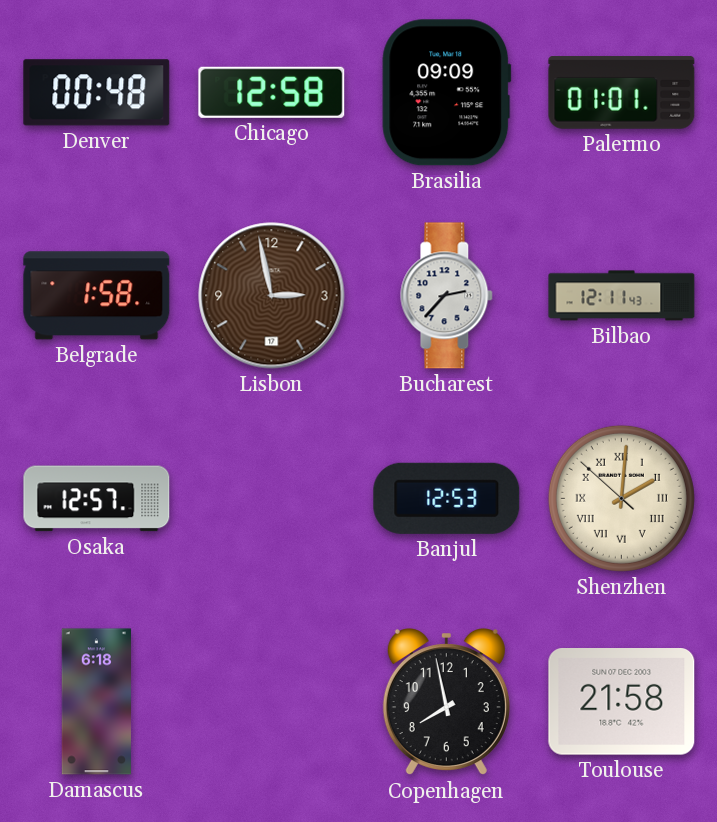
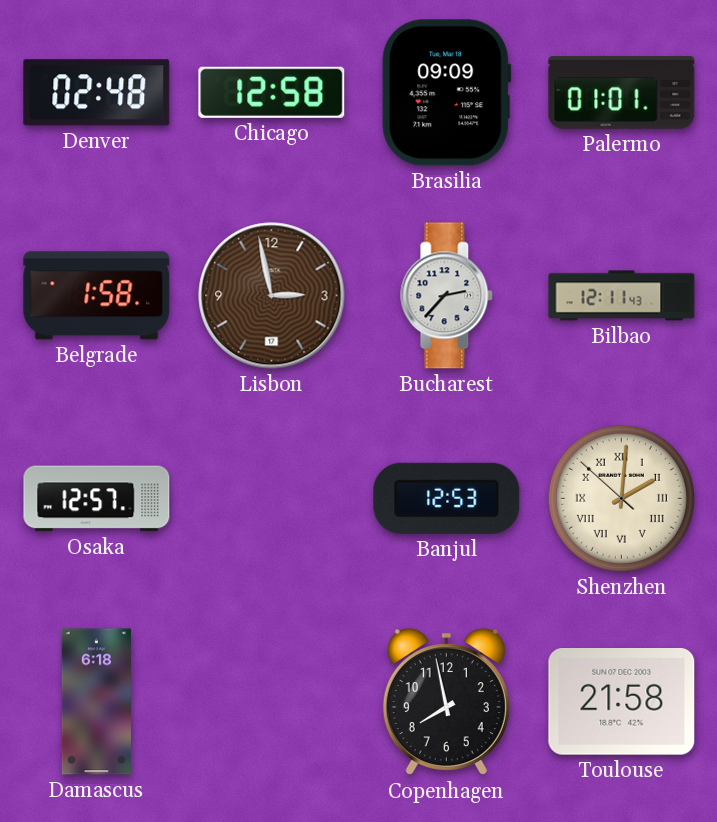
Denver: 00:48 -> 02:48
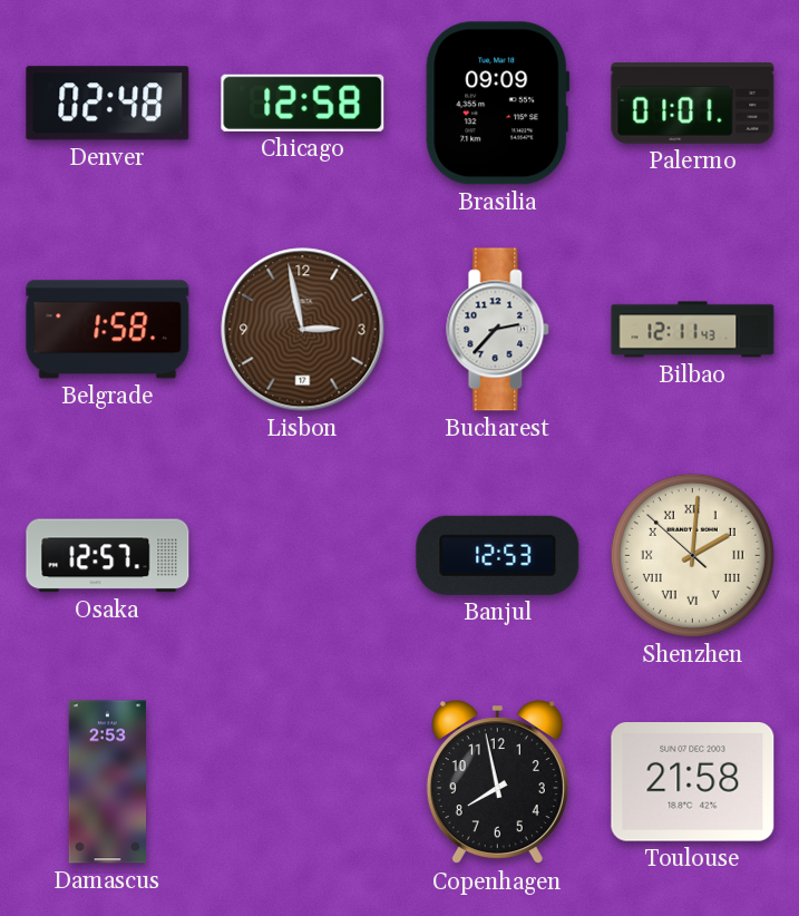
Damascus: 6:18 -> 2:53
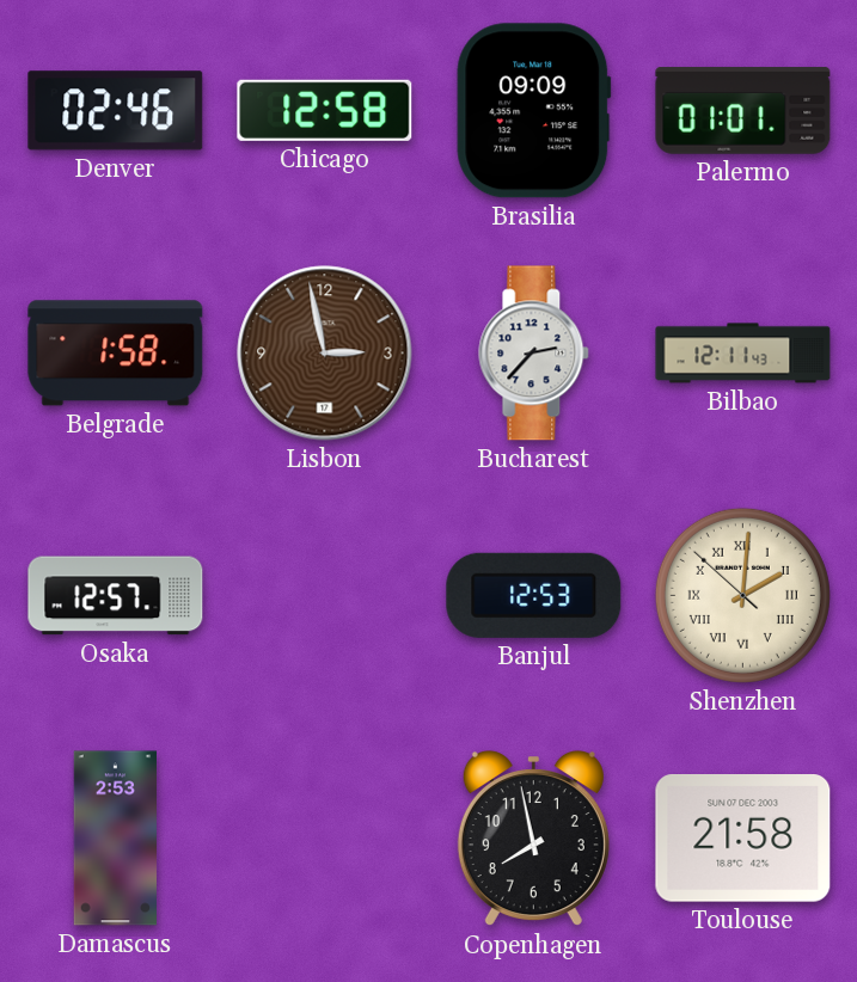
Denver: 02:48 -> 02:46
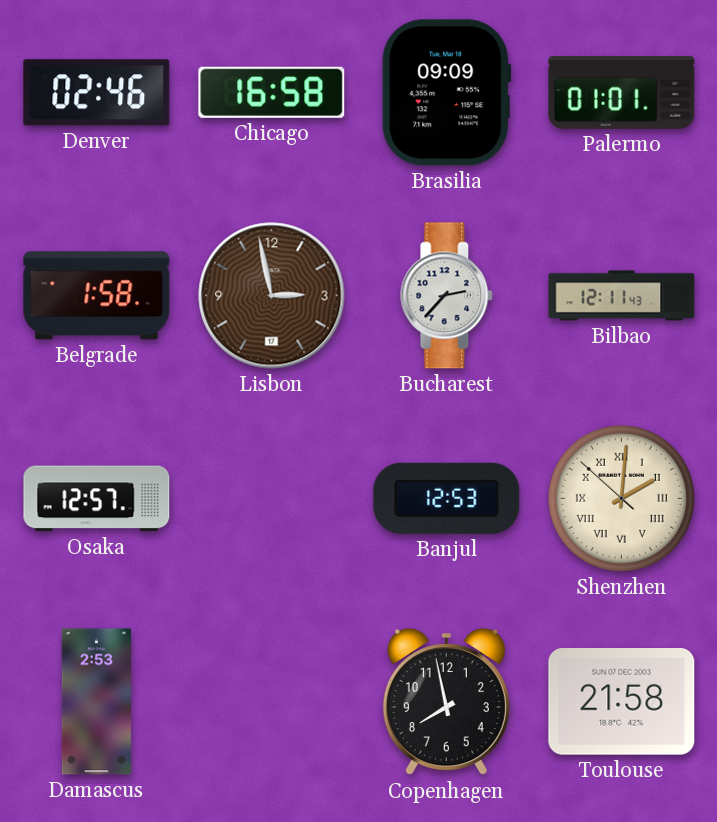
Chicago: 12:58 -> 16:58
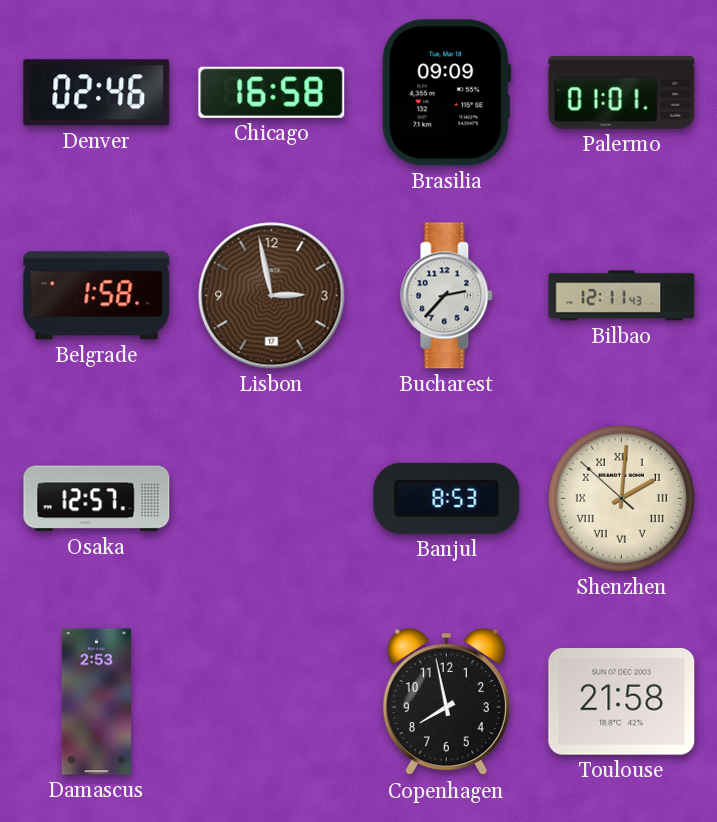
Banjul: 12:53 -> 8:53
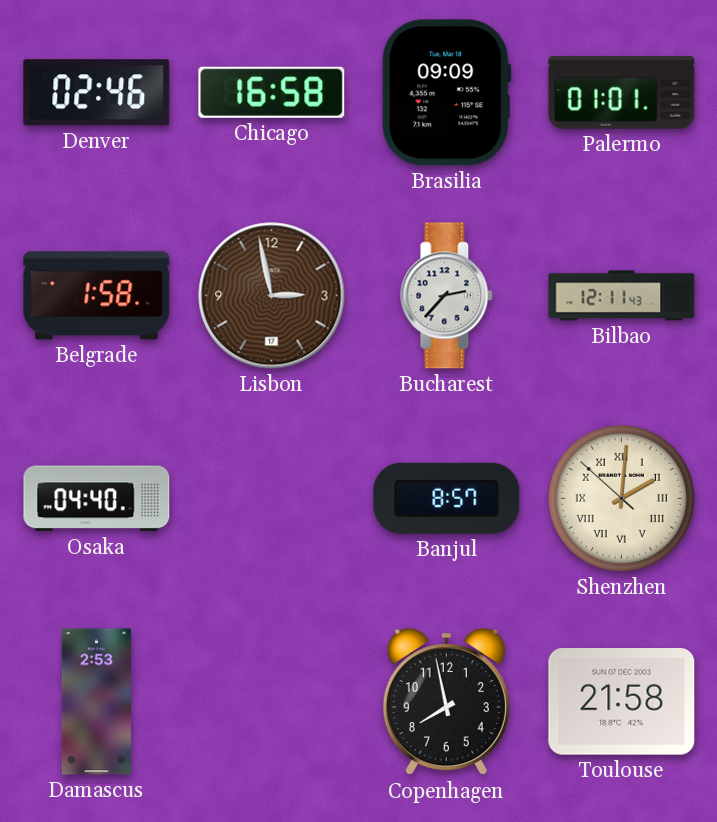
Osaka: 12:57 -> 04:40
Banjul: 8:53 -> 8:57
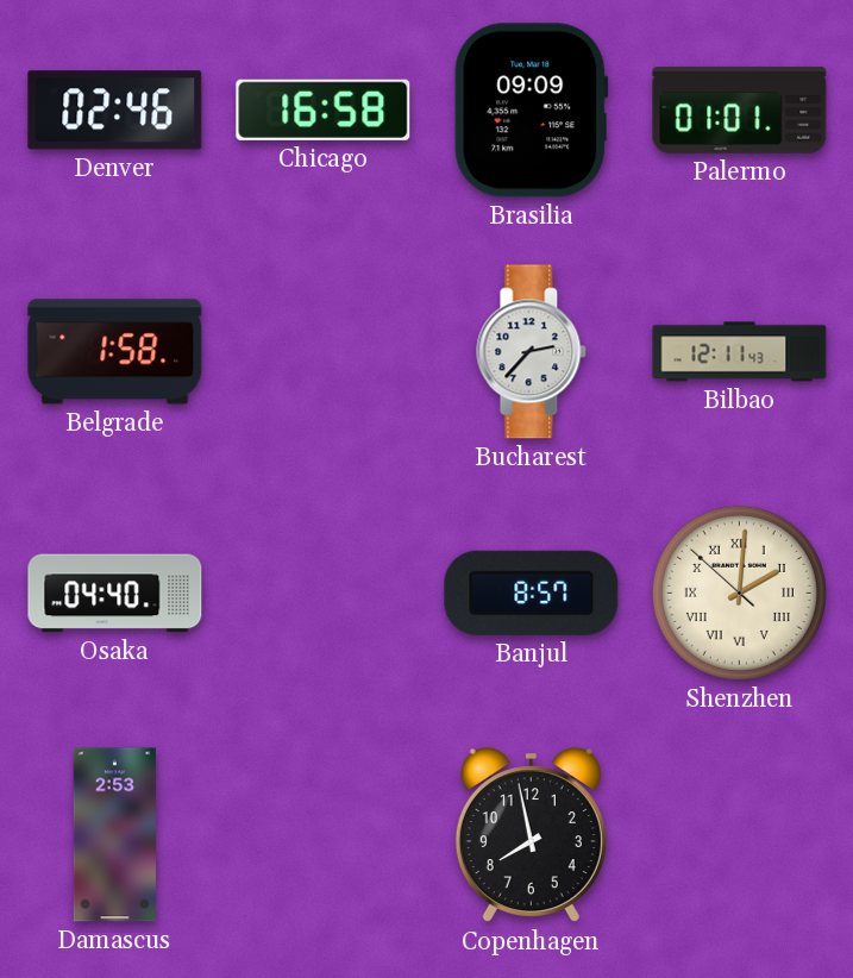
Lisbon: 2:58 -> none
Toulouse: 21:58 -> none
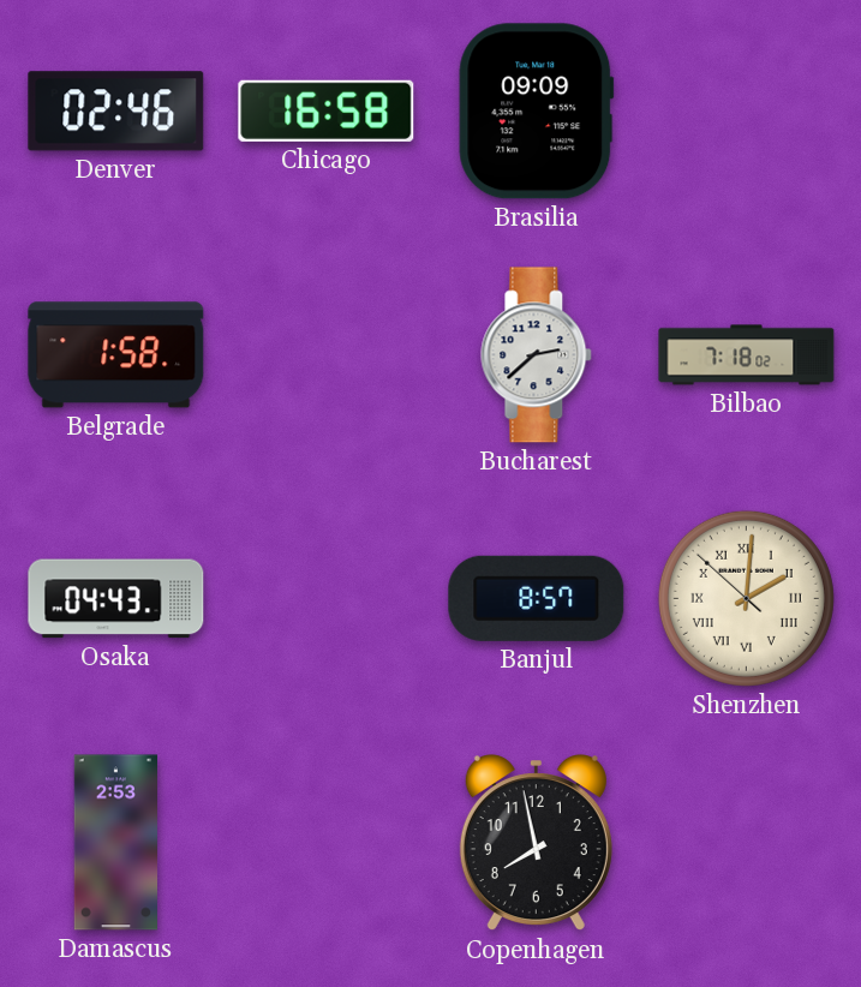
Palermo: 01:01 -> none
Bucharest: 2:37 -> 2:38
Bilbao: 12:11 -> 7:18
Osaka: 04:40 -> 04:43
